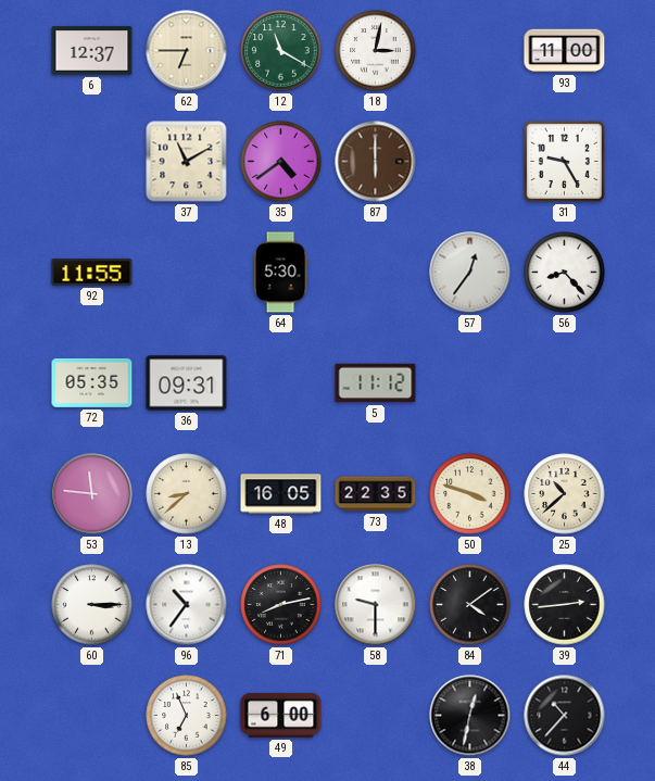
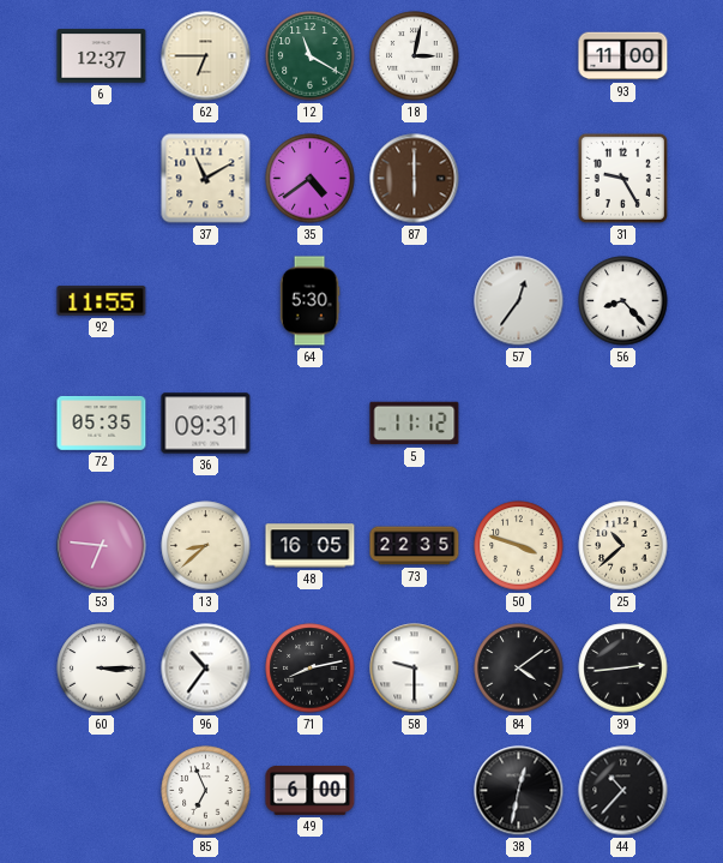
53: 11:46 -> 6:46
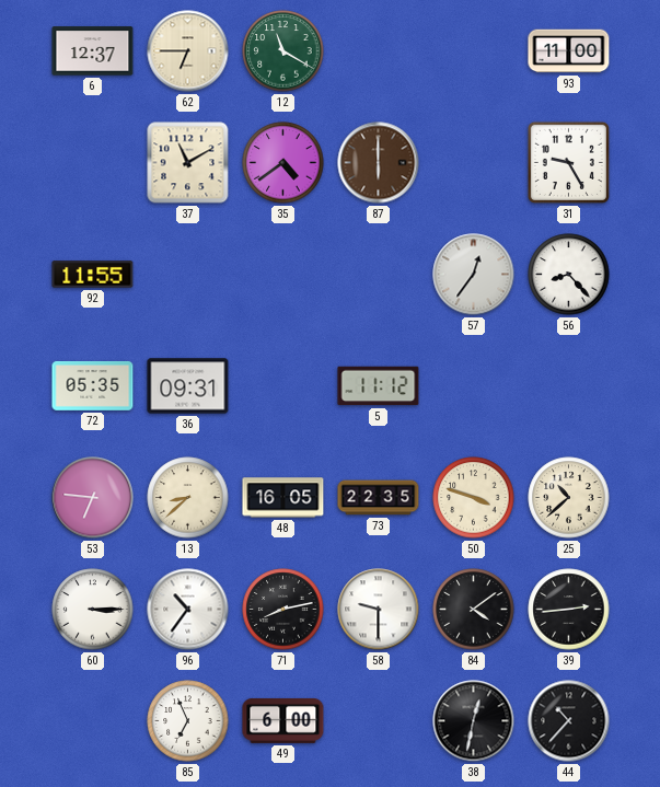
18: 3:02 -> none
64: 5:30 -> none
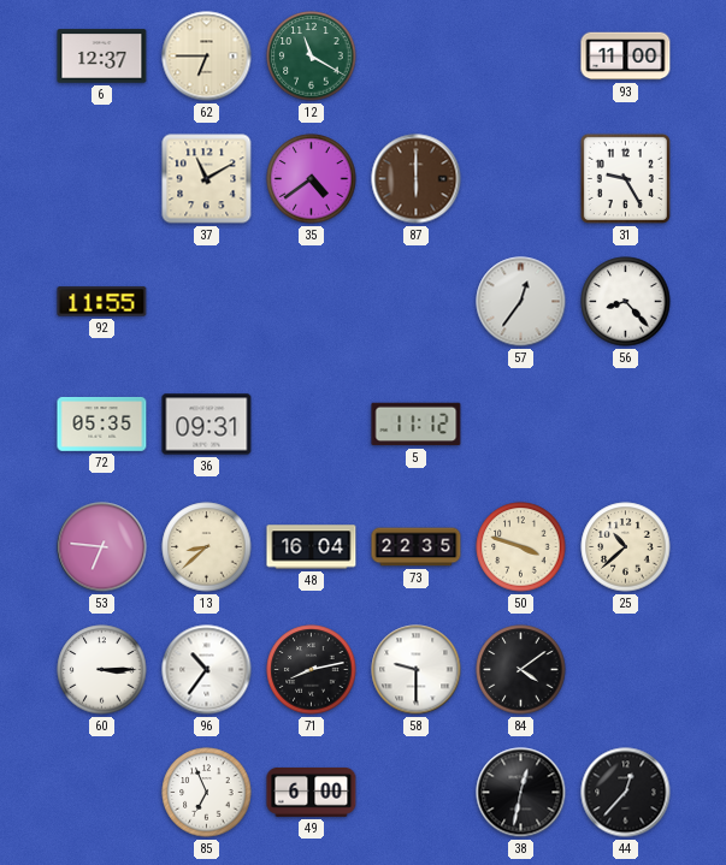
48: 16:05 -> 16:04
39: 2:44 -> none
44: 10:37 -> 12:37
